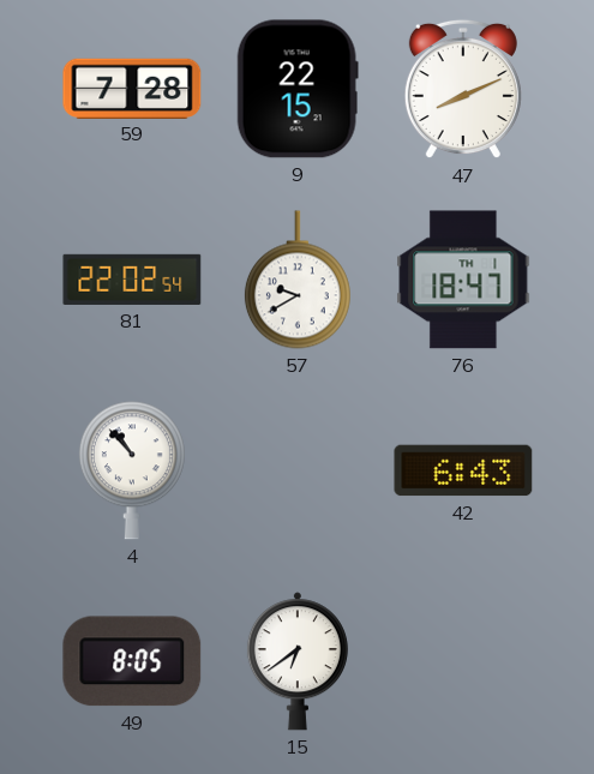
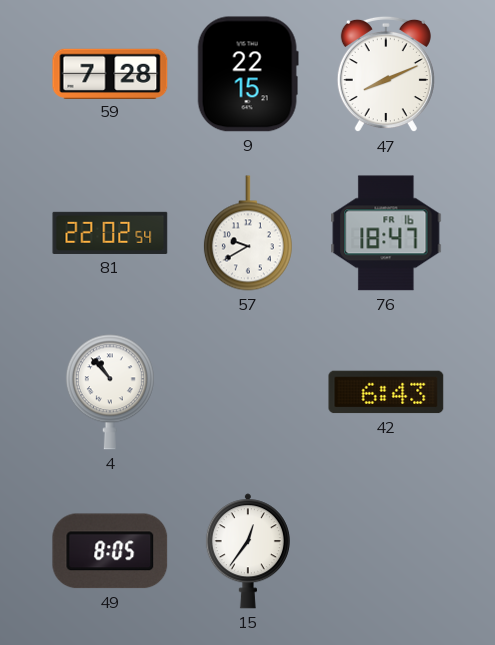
76 date: TH 1 -> FR 16
15: 6:39 -> 12:36
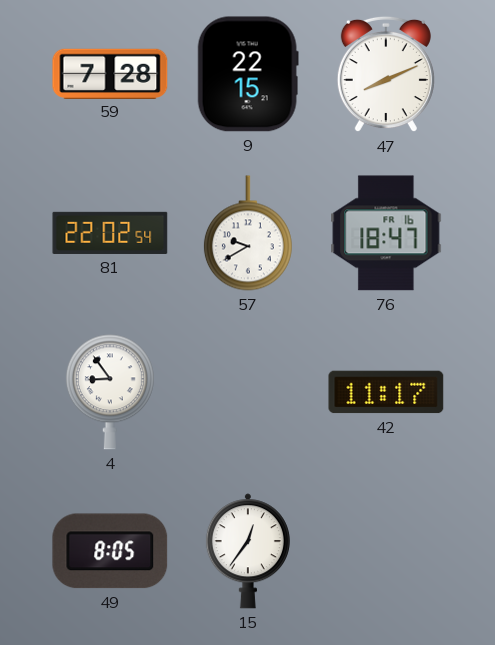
4: 10:53 -> 8:54
42: 6:43 -> 11:17
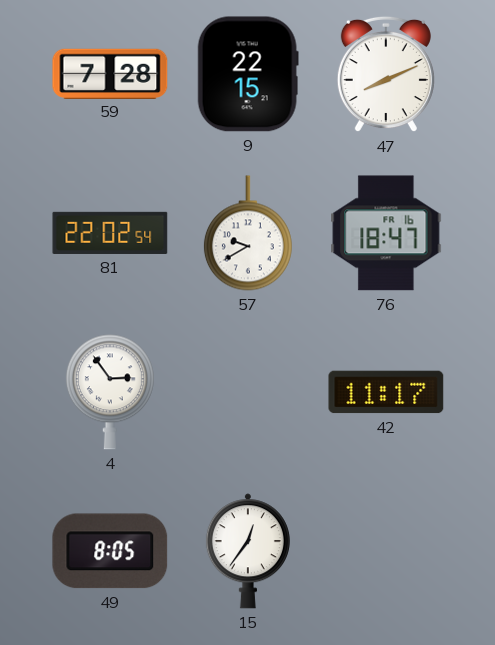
4: 8:54 -> 2:54
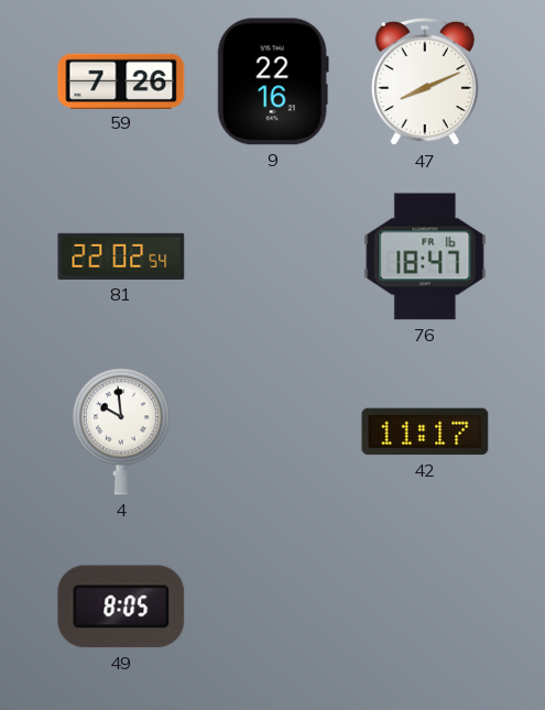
59: 7:28 -> 7:26
9: 22:15 -> 22:16
57: 9:40 -> none
4: 2:54 -> 9:59
15: 12:36 -> none
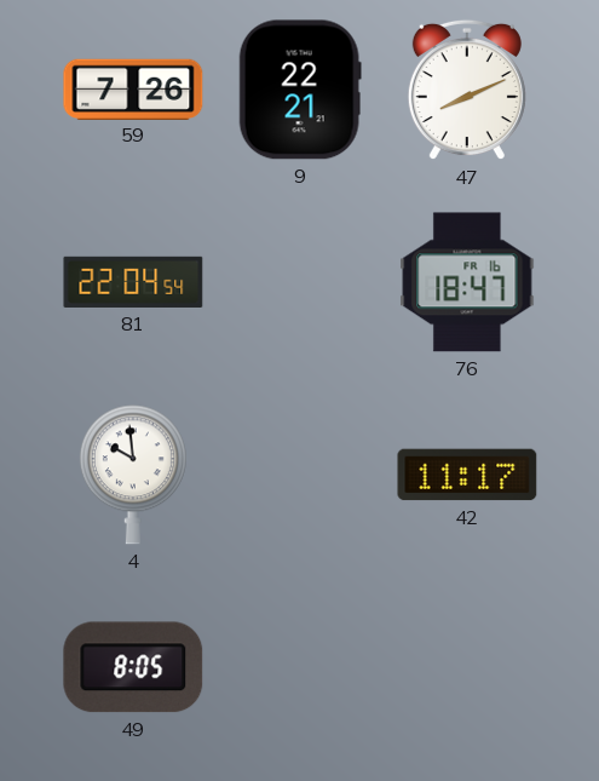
9: 22:16 -> 22:21
81: 22:02 -> 22:04
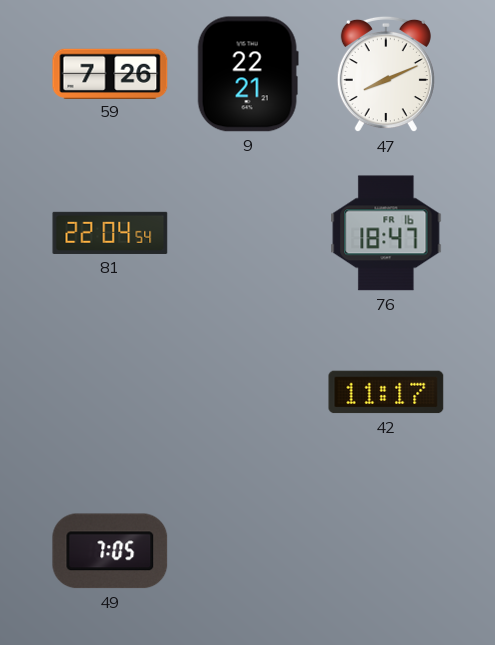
4: 9:59 -> none
49: 8:05 -> 7:05
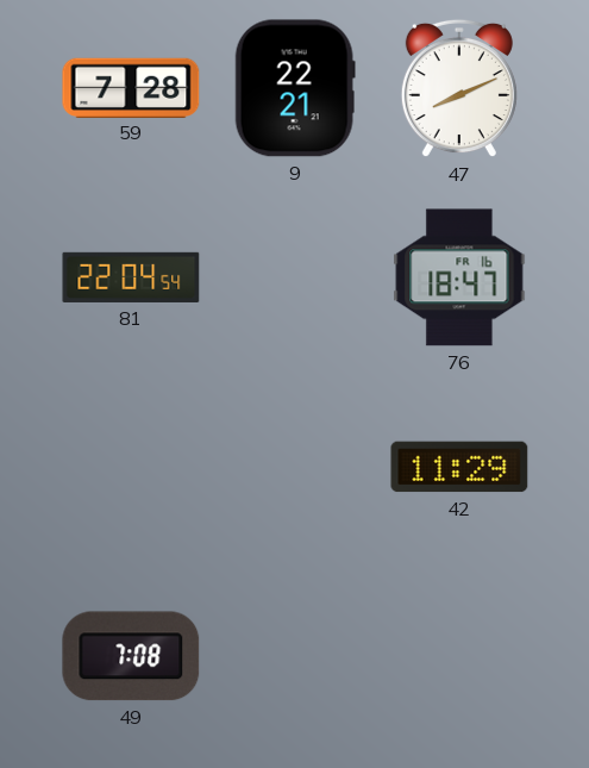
59: 7:26 -> 7:28
42: 11:17 -> 11:29
49: 7:05 -> 7:08
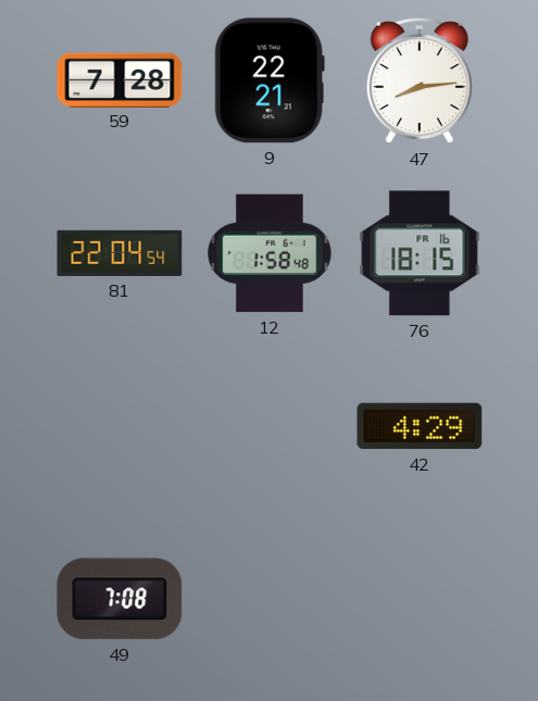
47: 8:11 -> 8:14
12: none -> 1:58
76: 18:47 -> 18:15
42: 11:29 -> 4:29
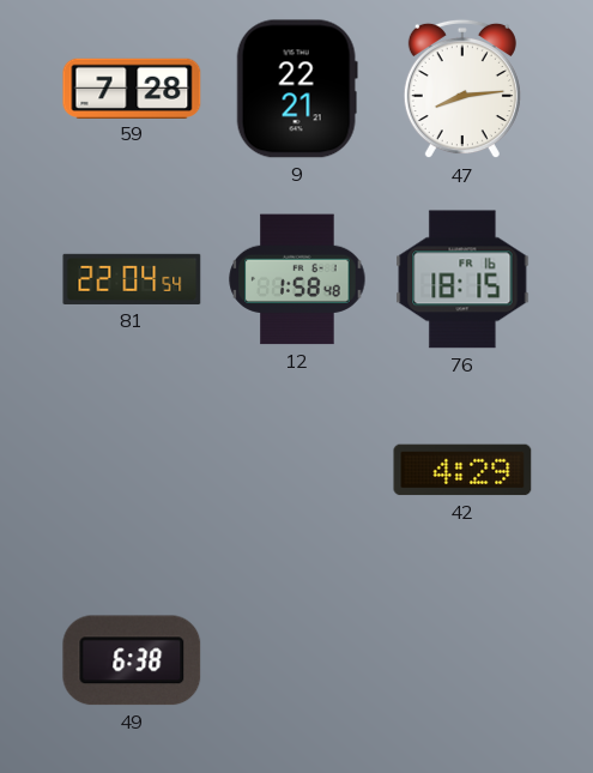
49: 7:08 -> 6:38
